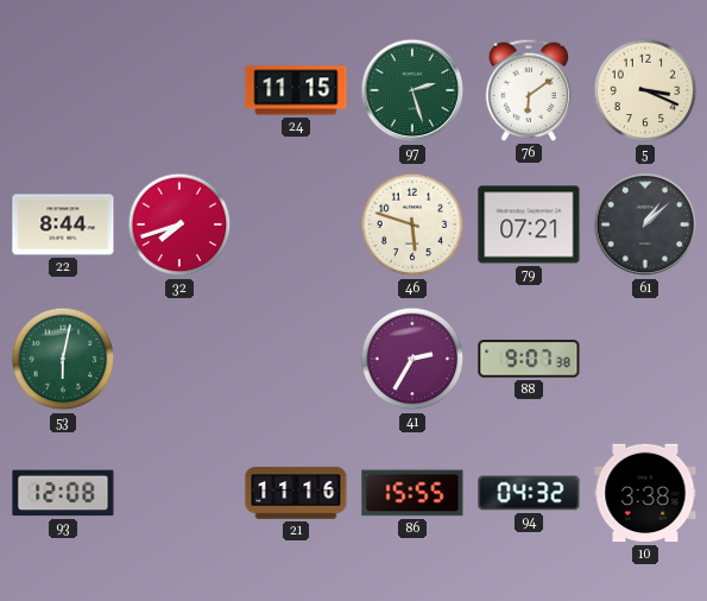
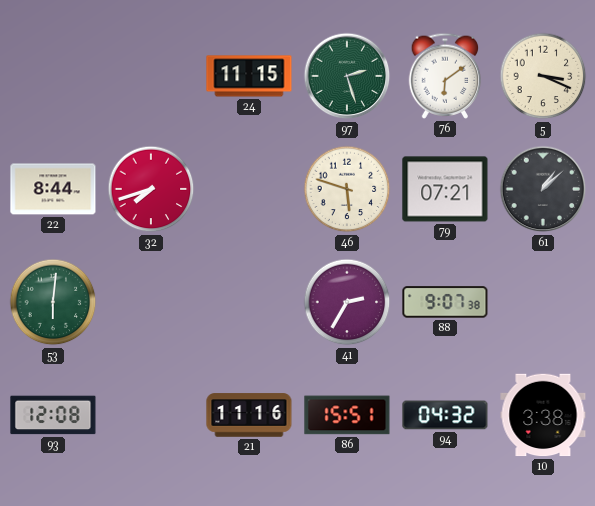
53: 6:02 -> 6:01
86: 15:55 -> 15:51
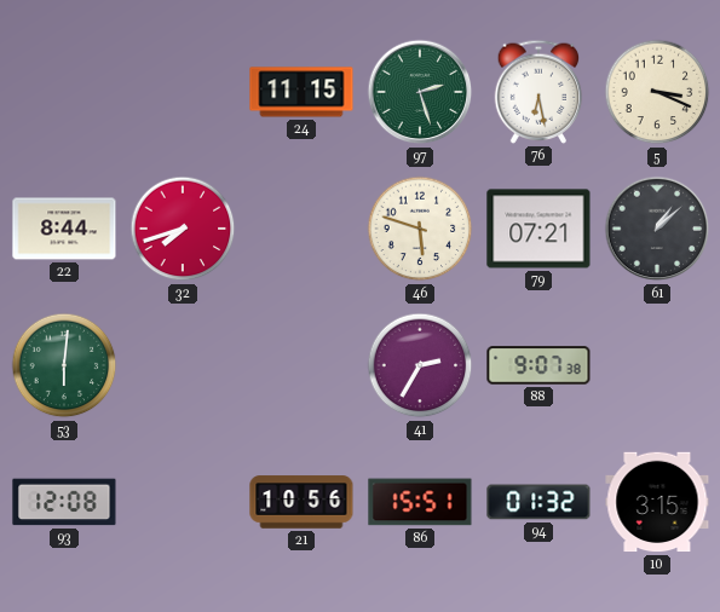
76: 6:09 -> 6:28
21: 11:16 -> 10:56
94: 04:32 -> 01:32
10: 3:38 -> 3:15
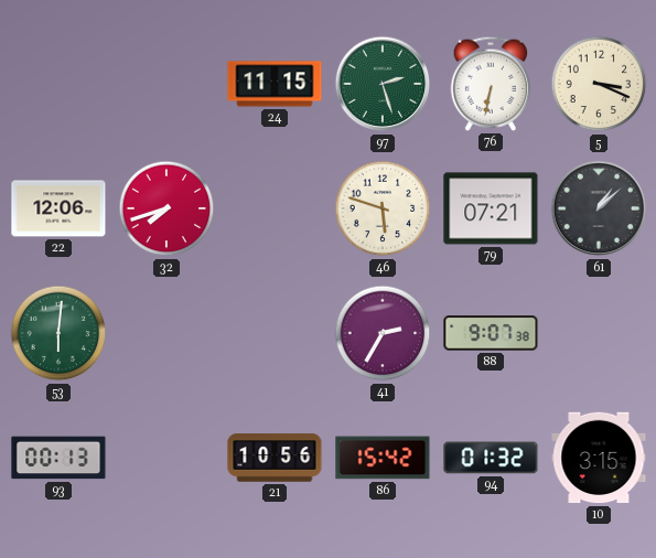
76: 6:28 -> 6:32
22: 8:44 -> 12:06
93: 12:08 -> 00:13
86: 15:51 -> 15:42
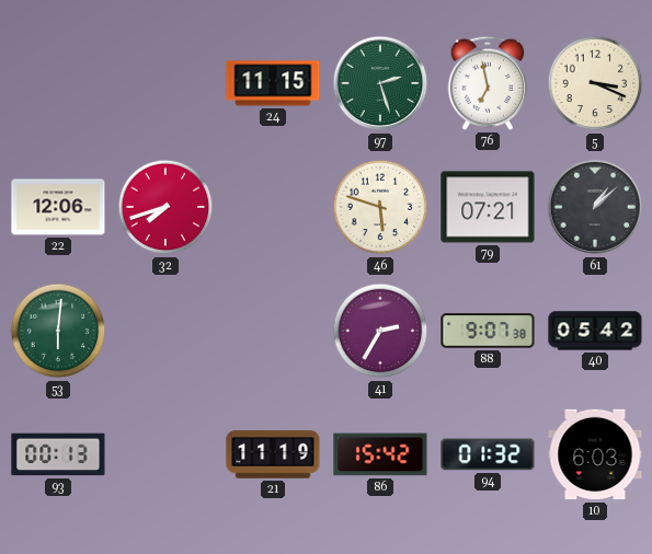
76: 6:32 -> 6:58
40: none -> 05:42
21: 10:56 -> 11:19
10: 3:15 -> 6:03
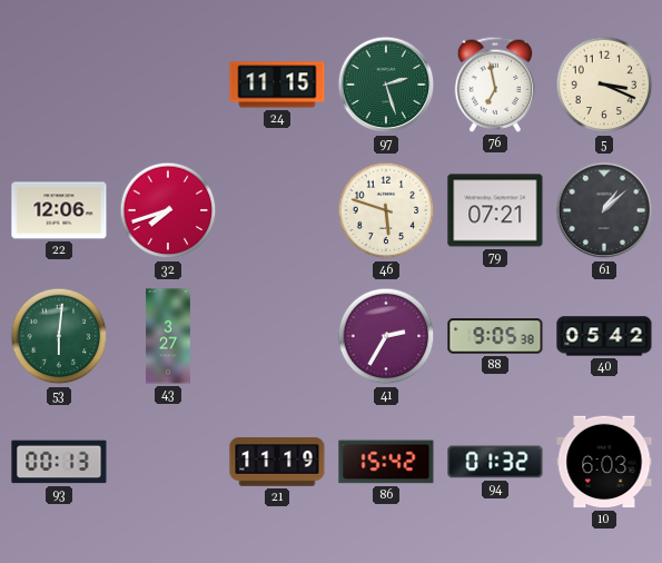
43: none -> 3:27
88: 9:07 -> 9:05
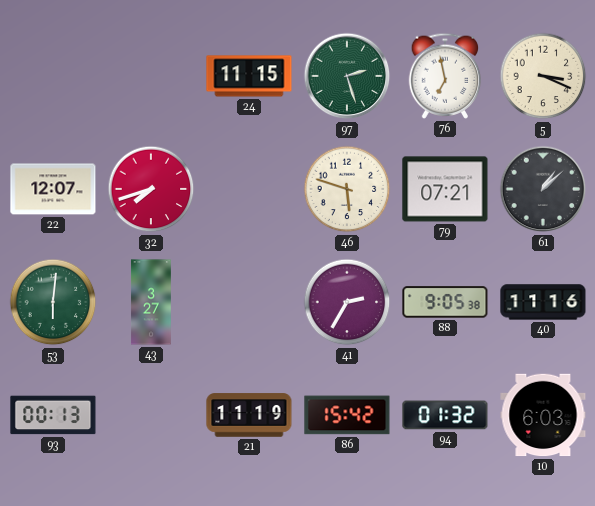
22: 12:06 -> 12:07
40: 05:42 -> 11:16
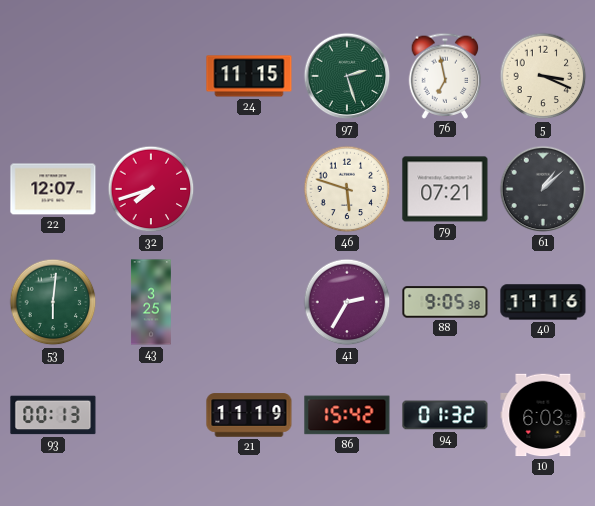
43: 3:27 -> 3:25
